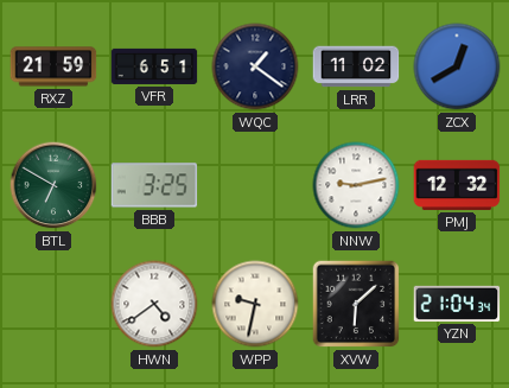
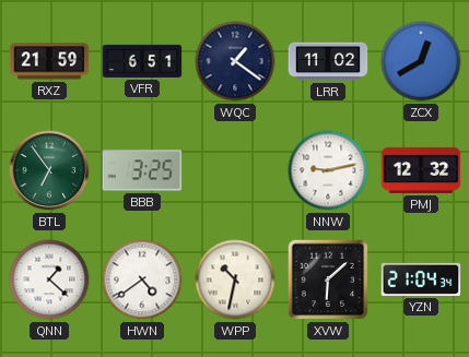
BTL: 6:50 -> 6:54
QNN: none -> 1:22
WPP: 9:32 -> 10:32
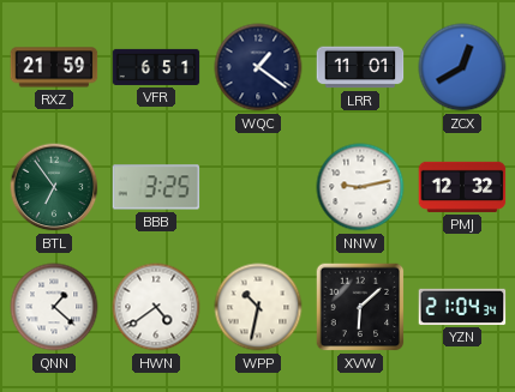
LRR: 11:02 -> 11:01
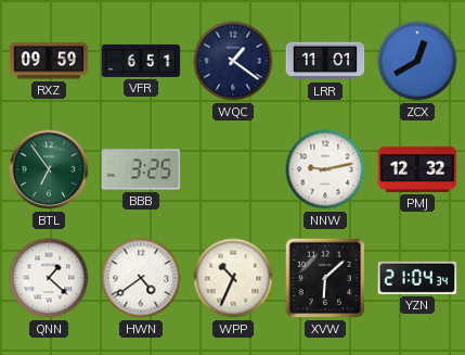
RXZ: 21:59 -> 09:59
WPP: 10:32 -> 10:34
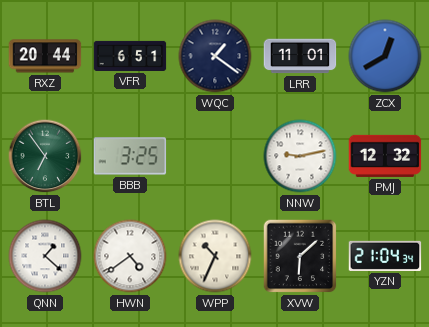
RXZ: 09:59 -> 20:44
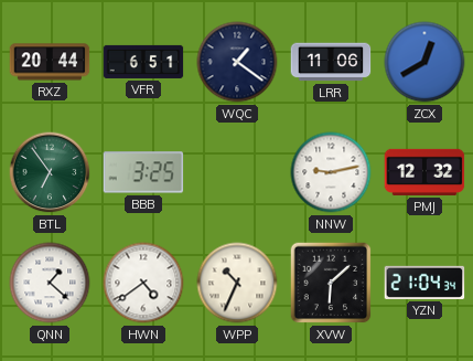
LRR: 11:01 -> 11:06
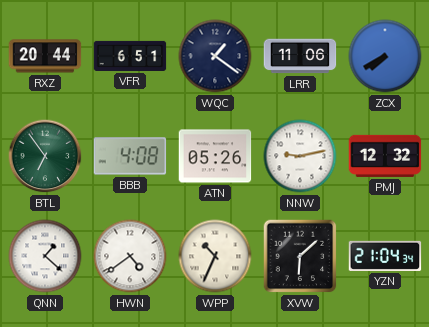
ZCX: 12:40 -> 7:40
BBB: 3:25 -> 4:08
ATN: none -> 05:26
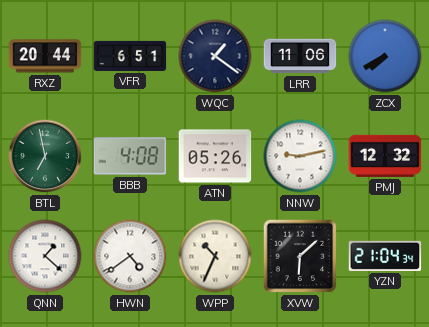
BTL: 6:54 -> 6:58
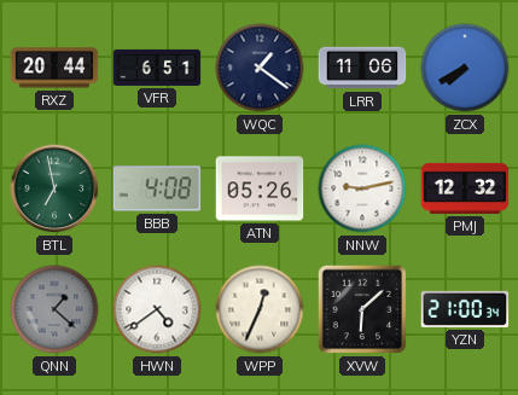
QNN dial: white -> grey
WPP: 10:34 -> 12:34
YZN: 21:04 -> 21:00
